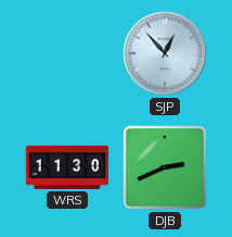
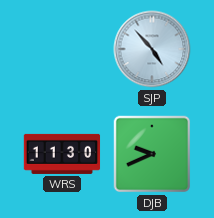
SJP: 12:53 -> 4:53
DJB: 2:41 -> 9:41
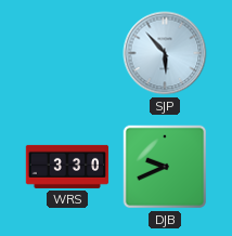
SJP: 4:53 -> 5:53
WRS: 11:30 -> 3:30
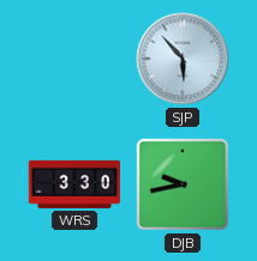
DJB: 9:41 -> 9:43
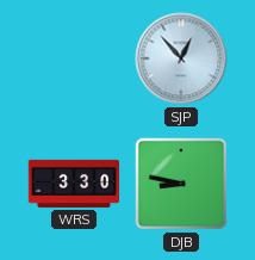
SJP: 5:53 -> 12:53
DJB: 9:43 -> 8:47
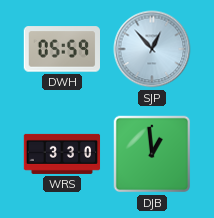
DWH: none -> 05:59
DJB: 8:47 -> 12:59
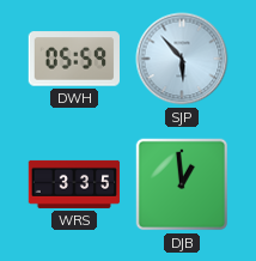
SJP: 12:53 -> 5:53
WRS: 3:30 -> 3:35
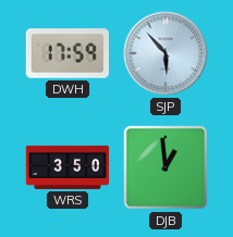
DWH: 05:59 -> 17:59
WRS: 3:35 -> 3:50
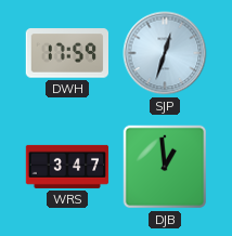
SJP: 5:53 -> 12:33
WRS: 3:50 -> 3:47
